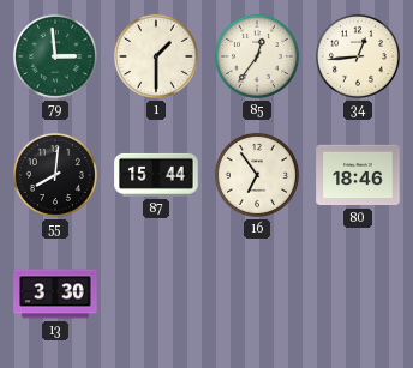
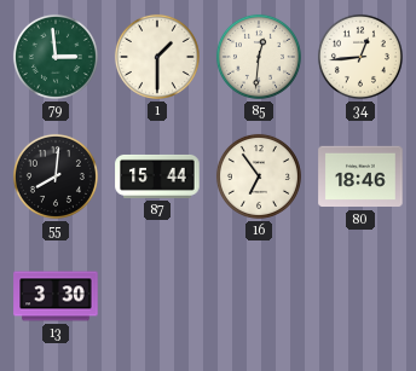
85: 12:36 -> 12:31
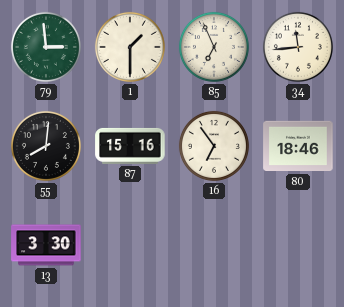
85: 12:31 -> 6:56
34: 12:44 -> 11:44
87: 15:44 -> 15:16
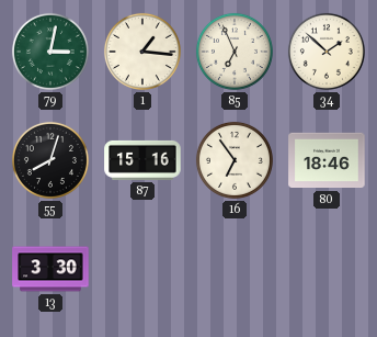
79: 2:59 -> 3:02
1: 1:30 -> 1:16
34: 11:44 -> 1:52
55: 8:01 -> 8:03
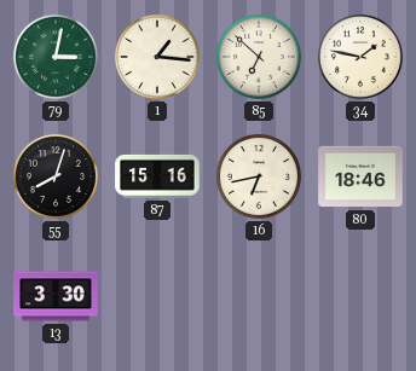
85: 6:56 -> 6:52
34: 1:52 -> 1:47
16: 6:54 -> 6:43
